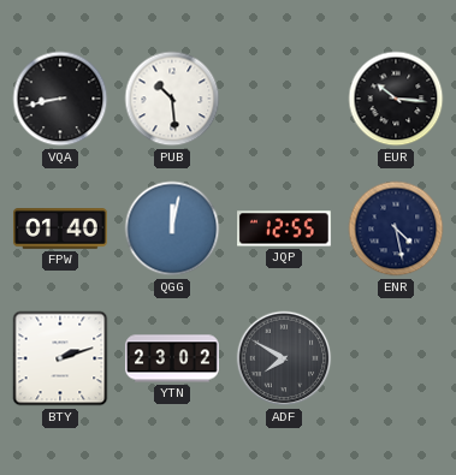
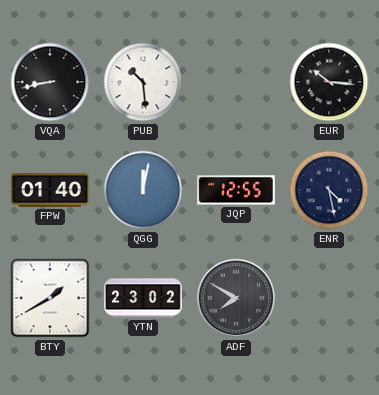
BTY: 2:12 -> 1:40
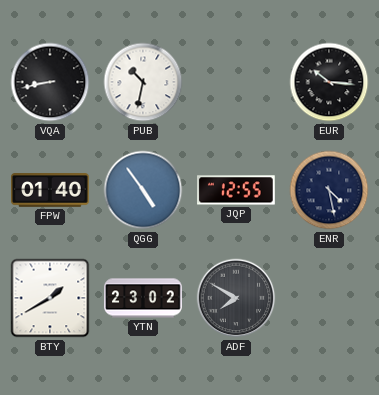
PUB: 10:29 -> 10:32
QGG: 12:02 -> 4:54
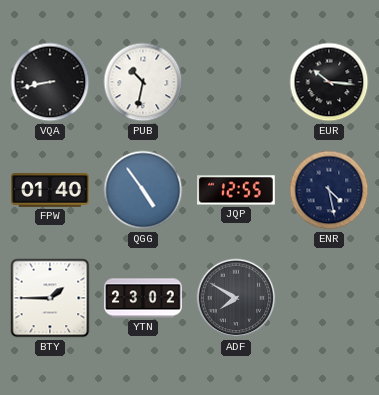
BTY: 1:40 -> 1:45
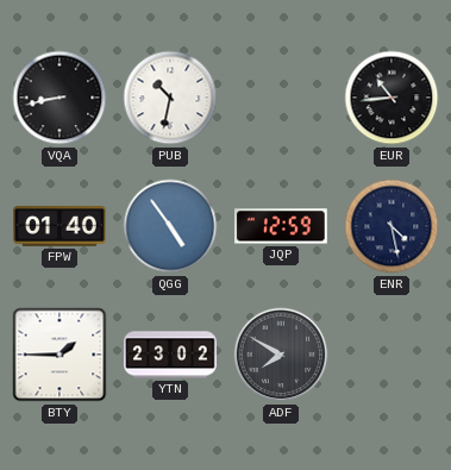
EUR: 10:16 -> 10:44
JQP: 12:55 -> 12:59
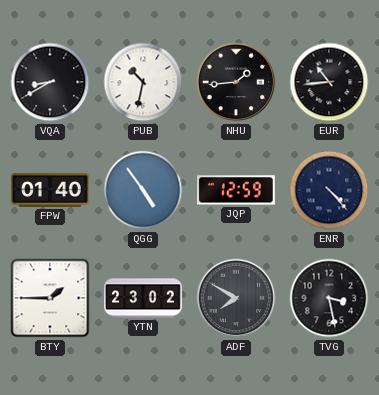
VQA: 8:43 -> 8:40
NHU: none -> 1:44
ENR: 4:28 -> 4:23
TVG: none -> 3:28
